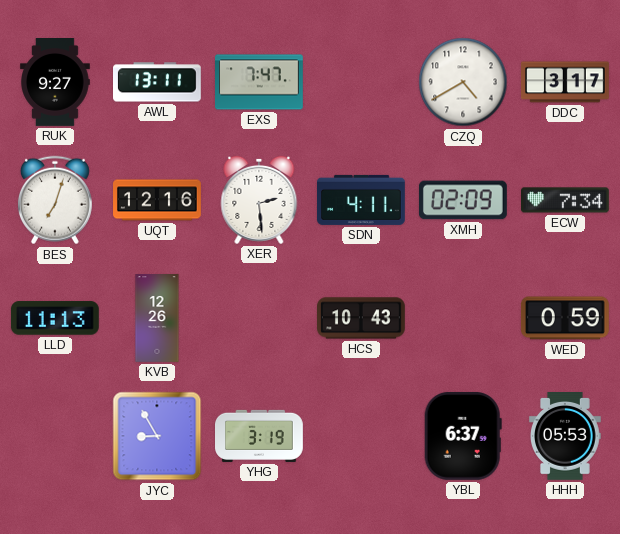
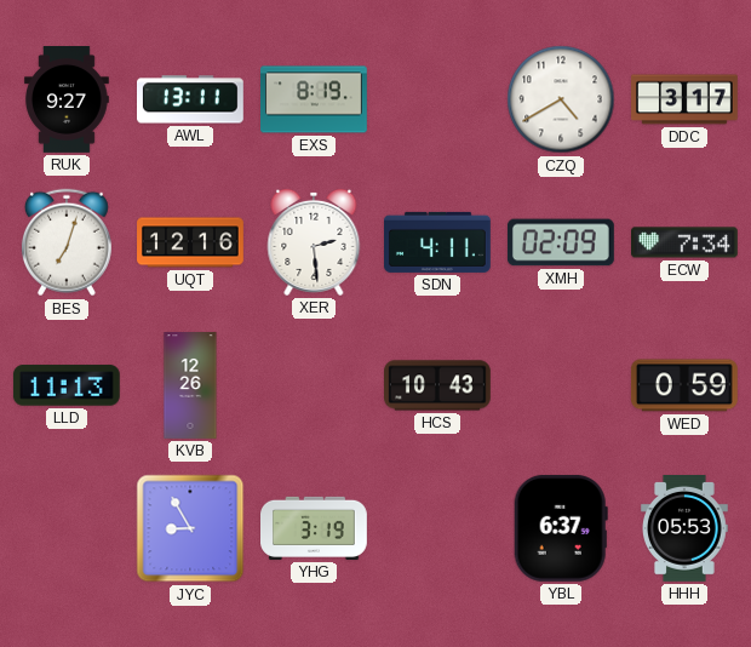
EXS: 7:47 -> 8:19
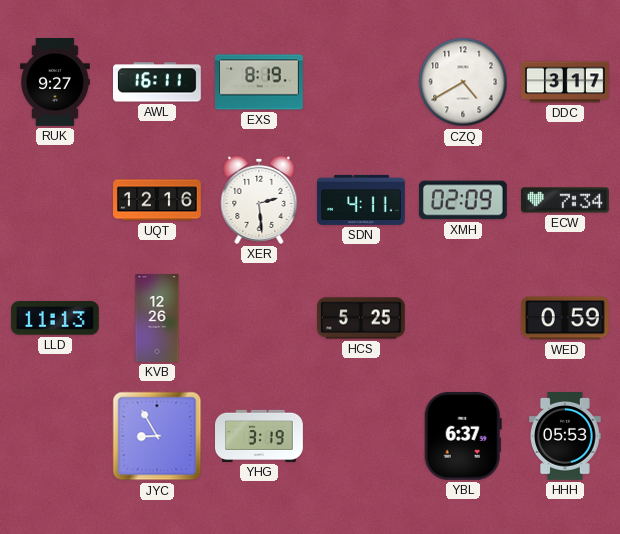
AWL: 13:11 -> 16:11
BES: 7:03 -> none
HCS: 10:43 -> 5:25
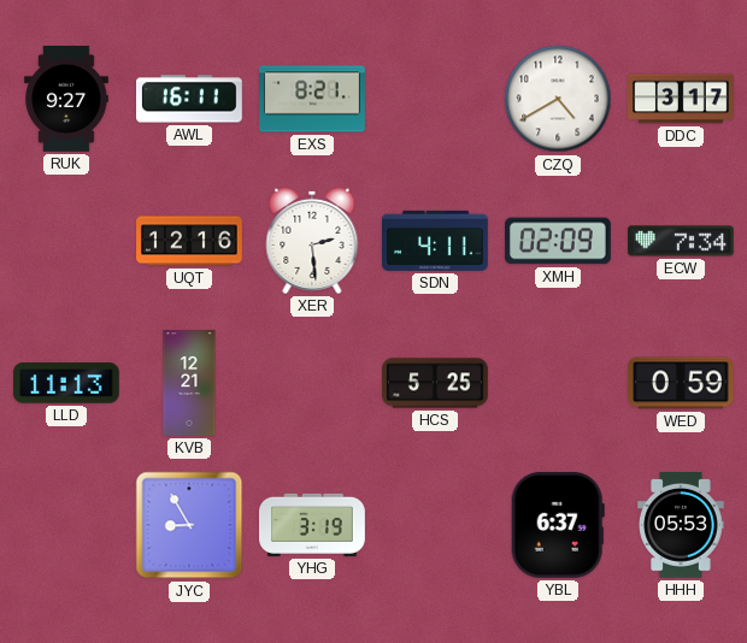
EXS: 8:19 -> 8:21
KVB: 12:26 -> 12:21
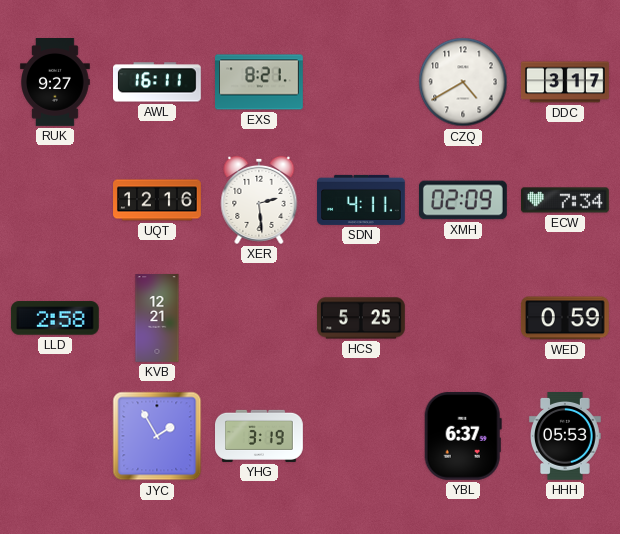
LLD: 11:13 -> 2:58
JYC: 8:55 -> 1:55
